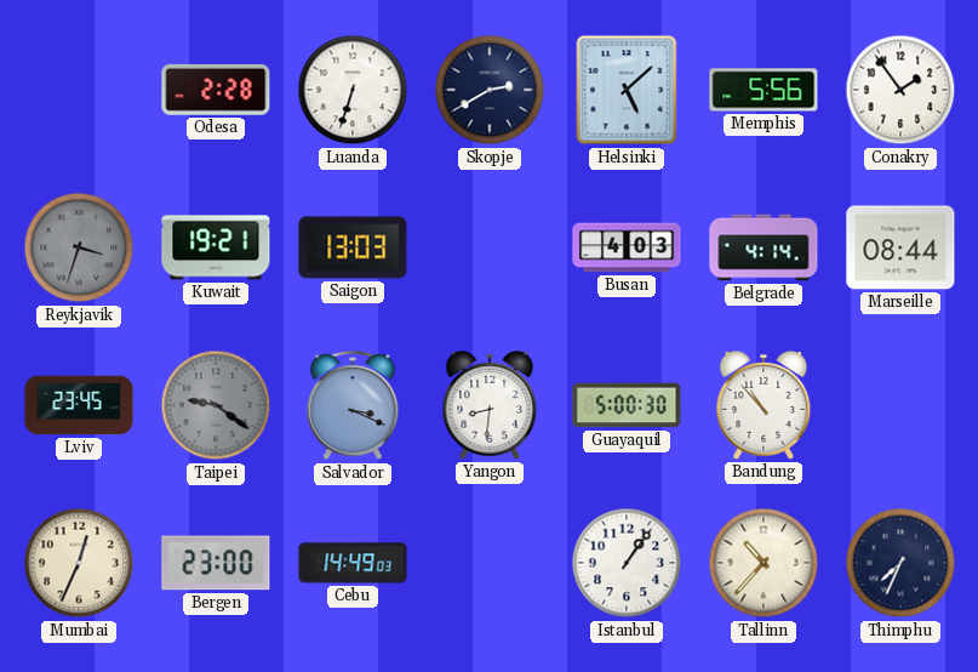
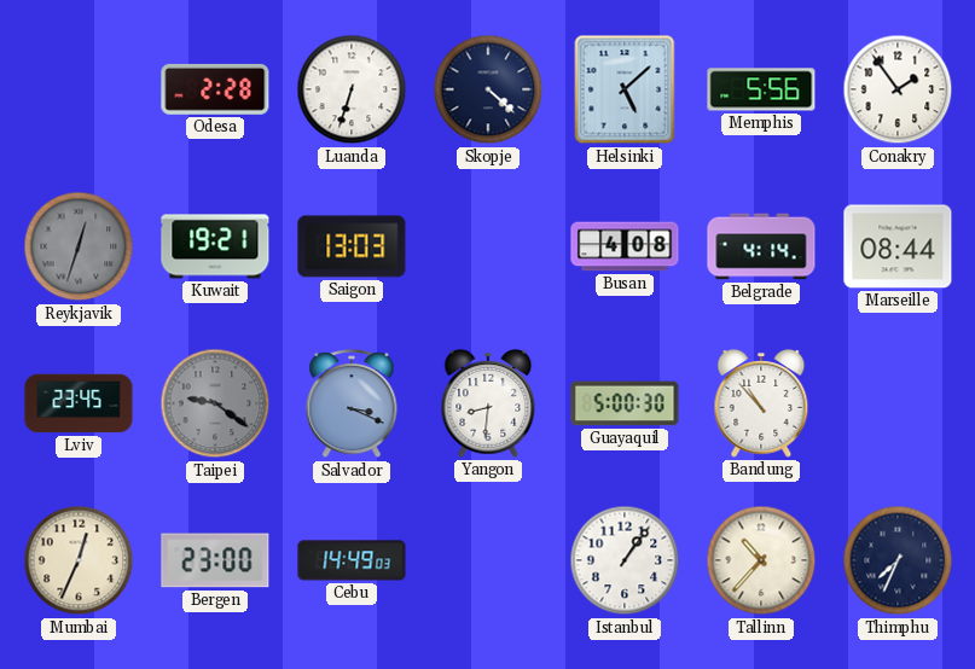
Skopje: 2:40 -> 4:22
Reykjavik: 3:33 -> 12:33
Busan: 4:03 -> 4:08
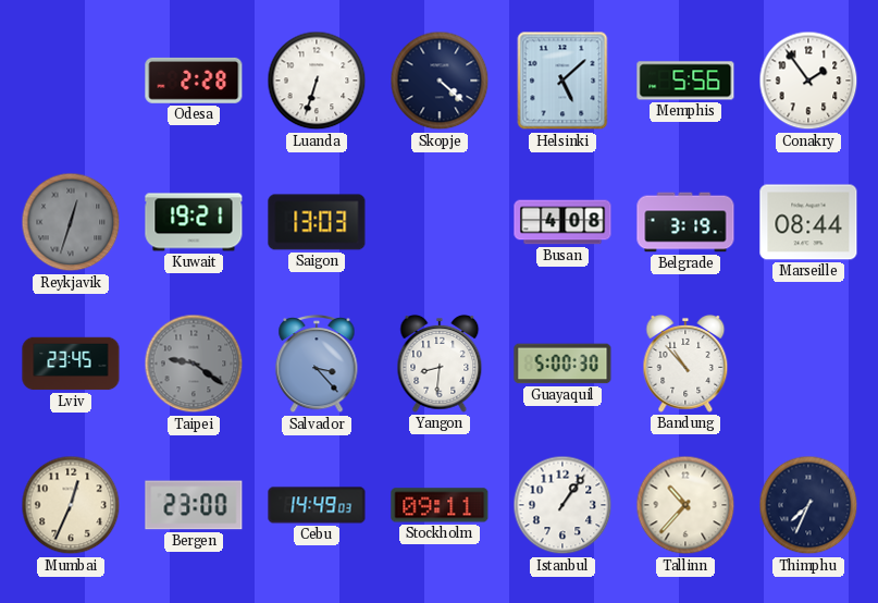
Belgrade: 4:14 -> 3:19
Salvador: 3:19 -> 3:23
Stockholm: none -> 09:11
